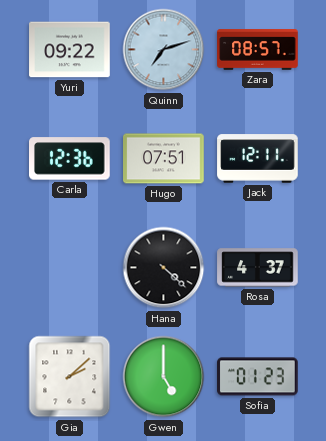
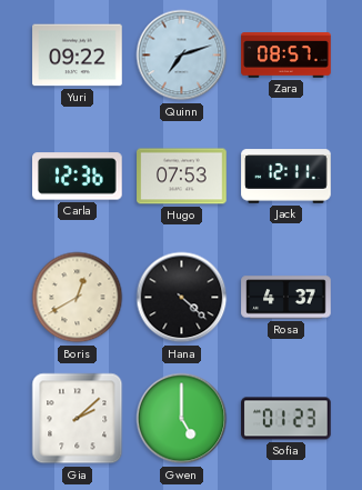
Hugo: 07:51 -> 07:53
Boris: none -> 12:40
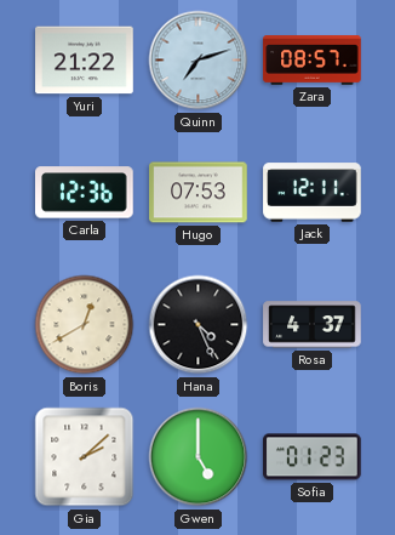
Yuri: 09:22 -> 21:22
Hana: 4:22 -> 4:26
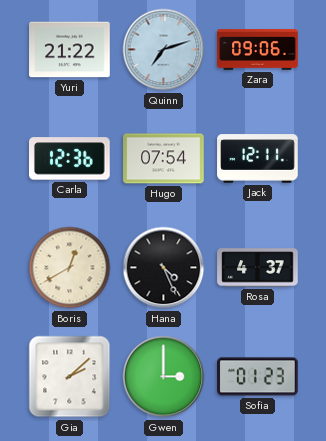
Zara: 08:57 -> 09:06
Hugo: 07:53 -> 07:54
Gwen: 5:00 -> 3:00
